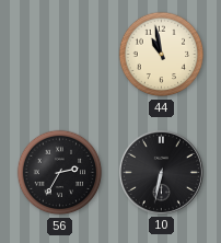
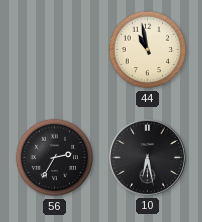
10: 6:32 -> 6:28
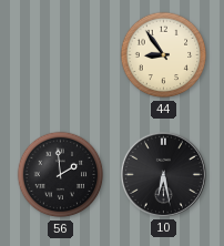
44: 10:58 -> 8:54
56: 2:35 -> 1:59
